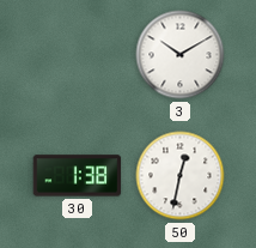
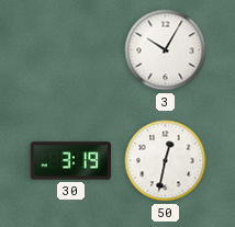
3: 10:10 -> 10:05
30: 1:38 -> 3:19
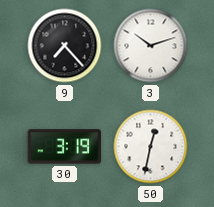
9: none -> 7:23
3: 10:05 -> 10:12
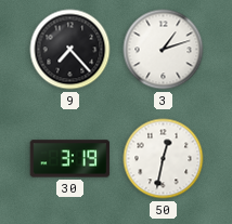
3: 10:12 -> 1:12
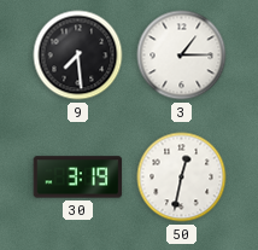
9: 7:23 -> 7:29
3: 1:12 -> 1:15
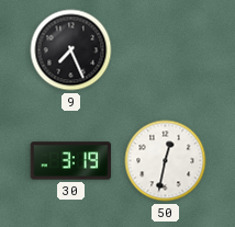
9: 7:29 -> 7:26
3: 1:15 -> none
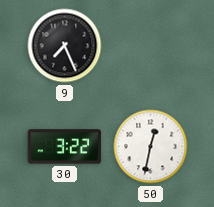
30: 3:19 -> 3:22
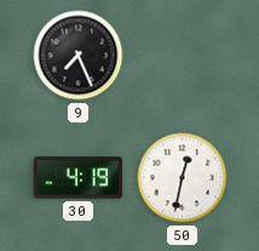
30: 3:22 -> 4:19
